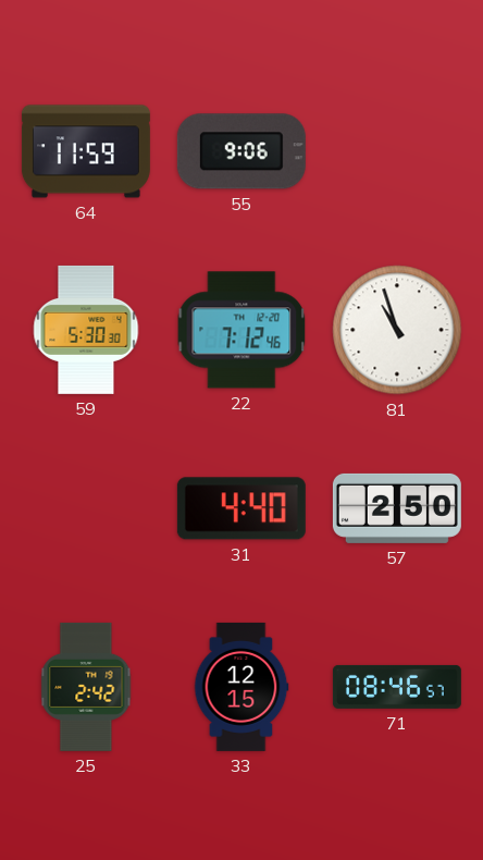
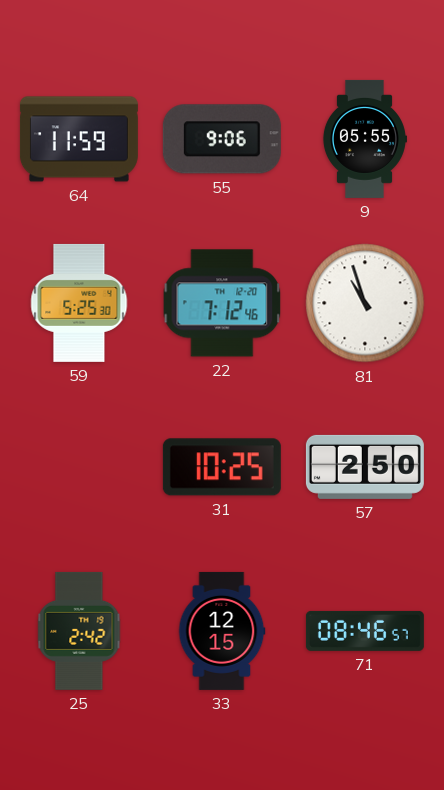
9: none -> 05:55
59: 5:30 -> 5:25
31: 4:40 -> 10:25
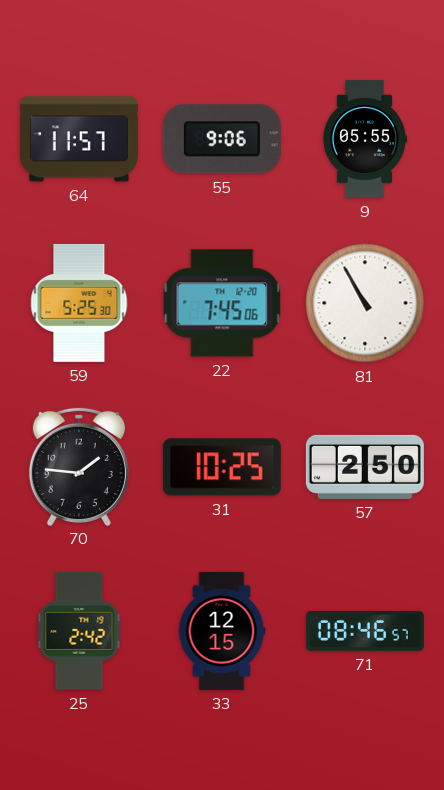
64: 11:59 -> 11:57
22: 7:12 -> 7:45
81: 10:57 -> 10:55
70: none -> 1:46
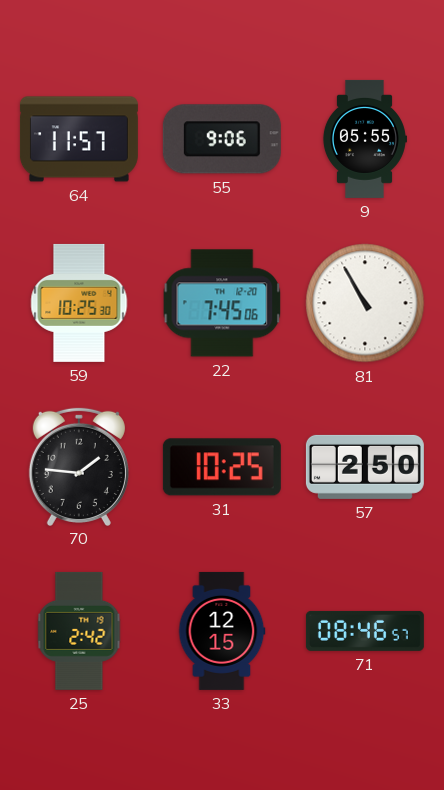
59: 5:25 -> 10:25
